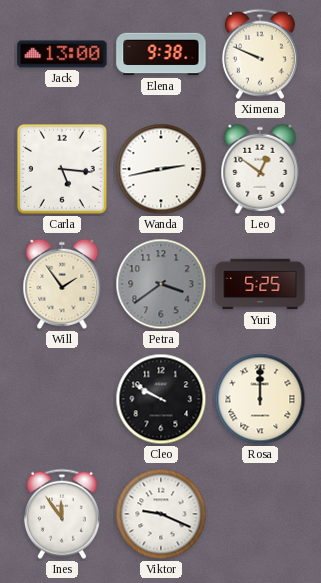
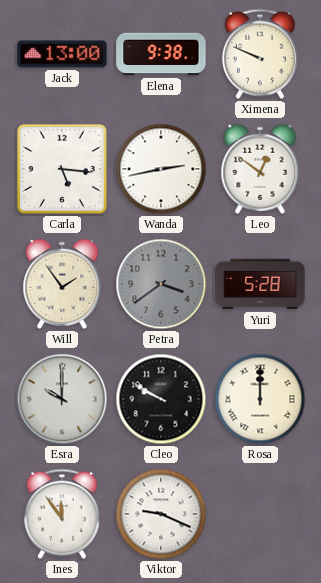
Yuri: 5:25 -> 5:28
Esra: none -> 10:00
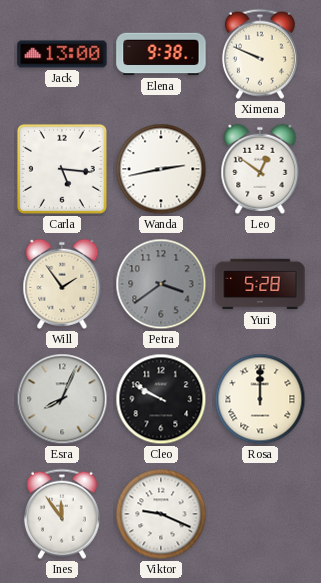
Esra: 10:00 -> 8:04
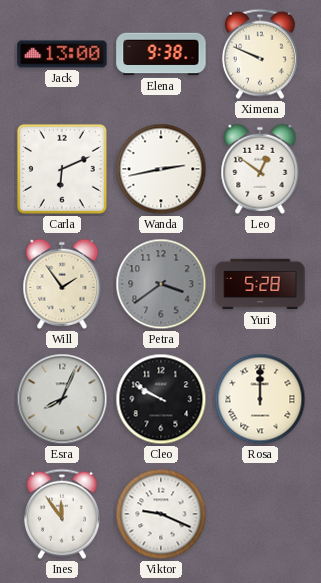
Carla: 5:16 -> 6:11
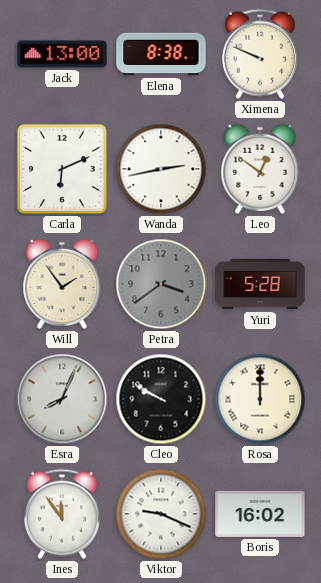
Elena: 9:38 -> 8:38
Boris: none -> 16:02
